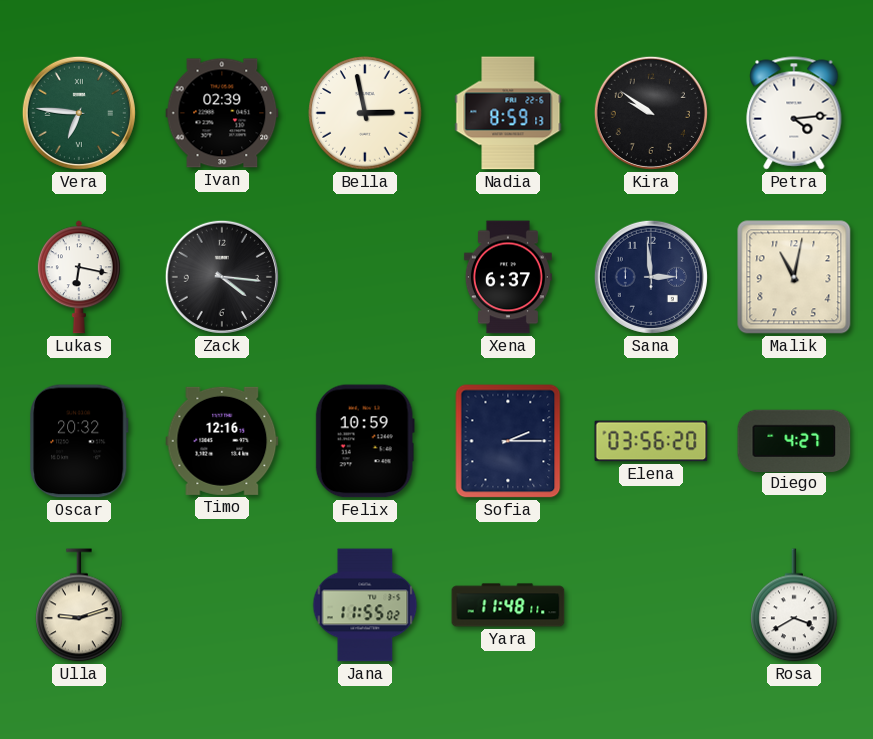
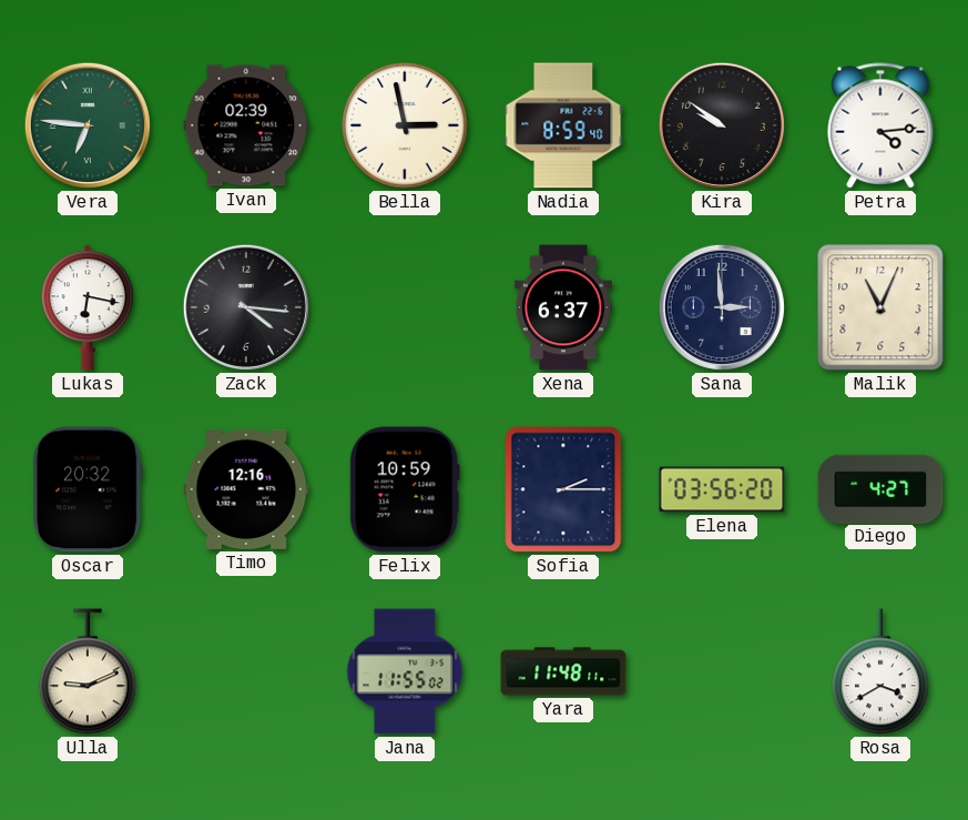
Nadia: 8:59:13 -> 8:59:40
Malik: 11:02 -> 11:04
Ulla: 9:12 -> 9:11
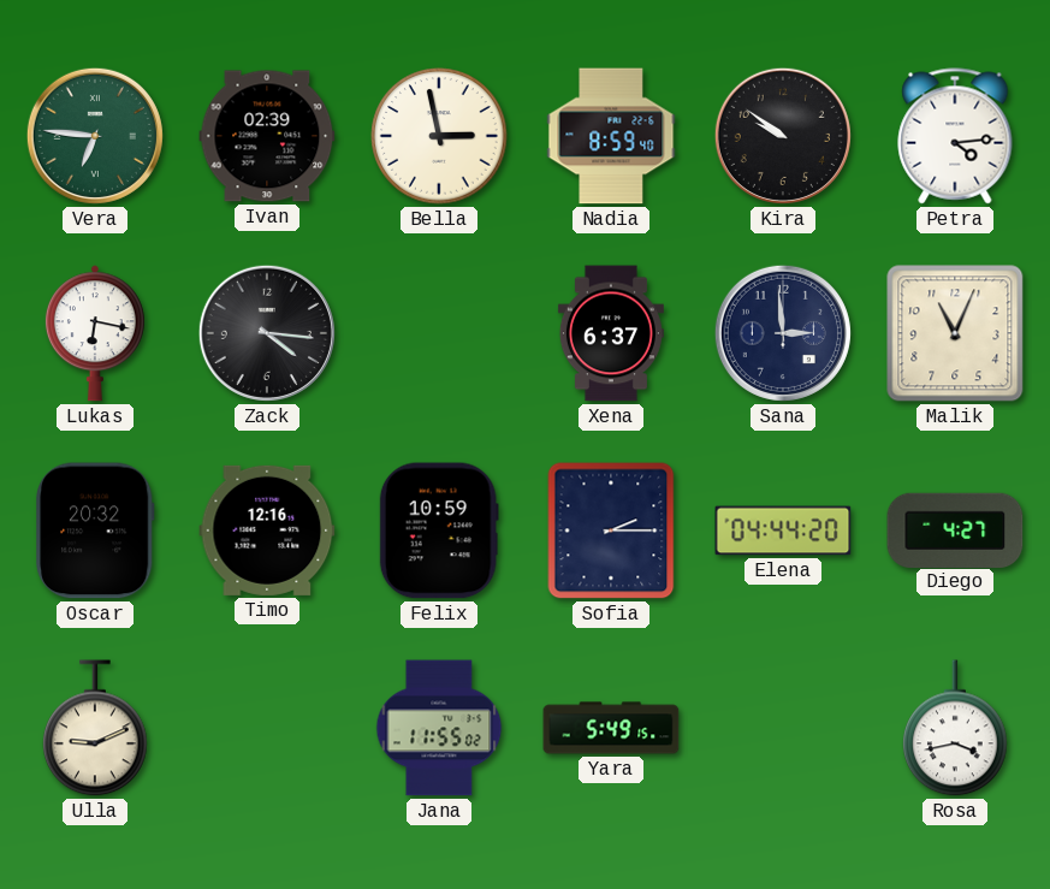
Elena: 03:56 -> 04:44
Yara: 11:48 -> 5:49
Rosa: 3:40 -> 3:43
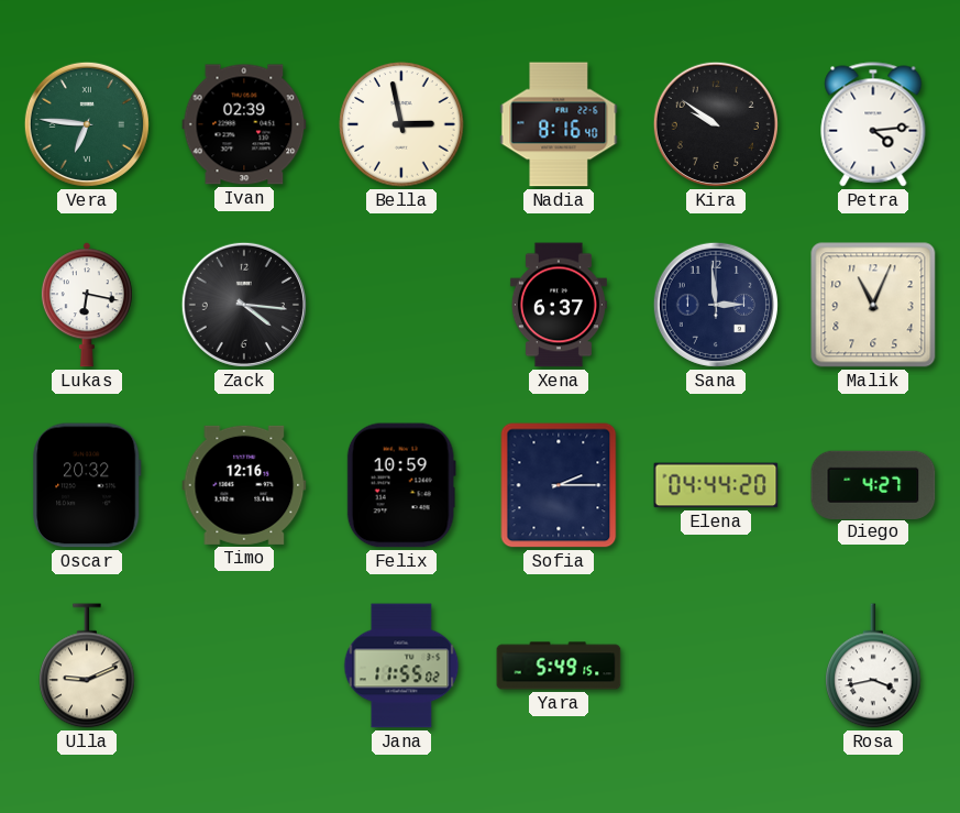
Nadia: 8:59 -> 8:16
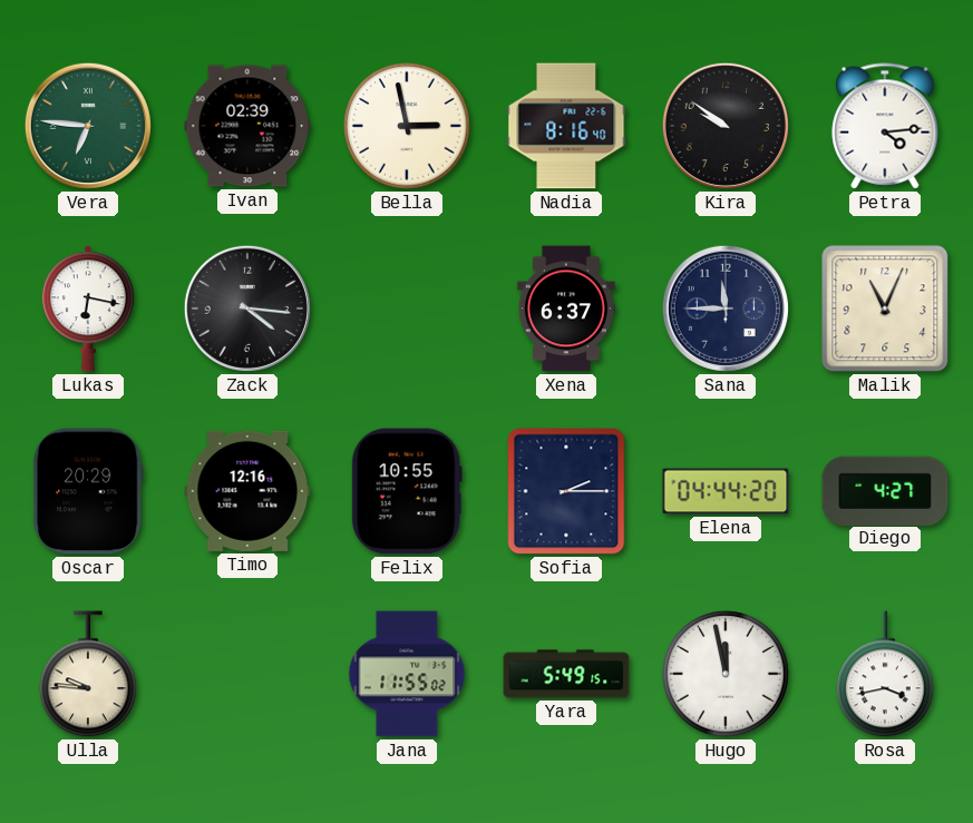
Sana: 2:59 -> 11:45
Oscar: 20:32 -> 20:29
Felix: 10:59 -> 10:55
Ulla: 9:11 -> 9:46
Hugo: none -> 11:58
